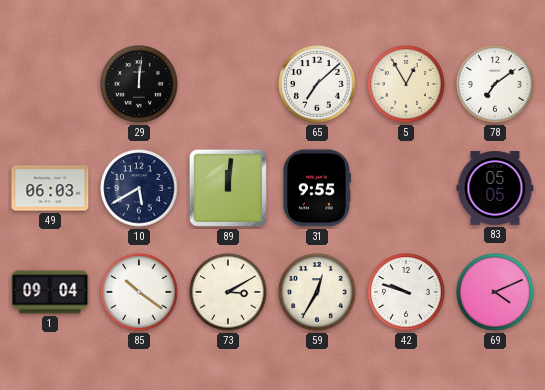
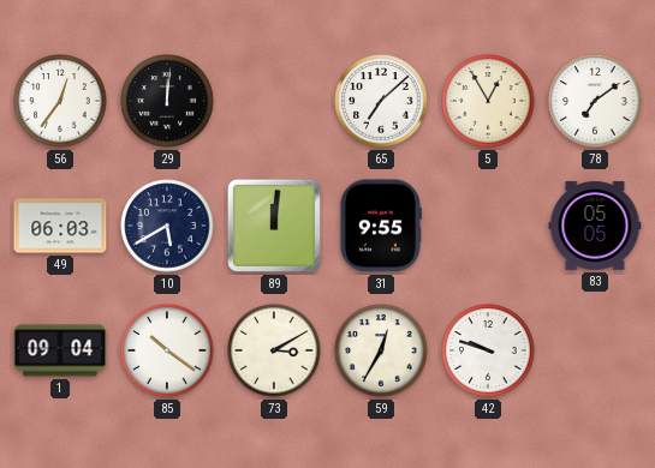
56: none -> 12:36
69: 4:11 -> none
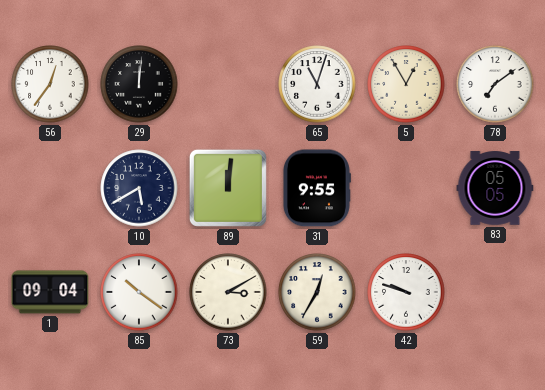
65: 7:08 -> 11:03
49: 06:03 -> none
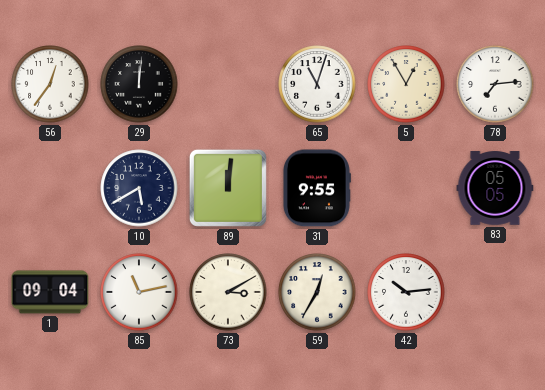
78: 7:09 -> 7:14
85: 10:21 -> 11:13
42: 9:48 -> 10:14
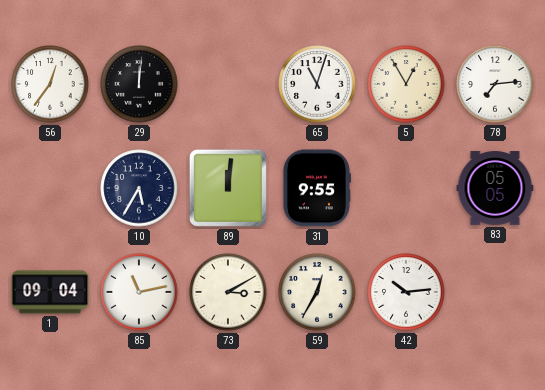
10: 5:40 -> 5:35
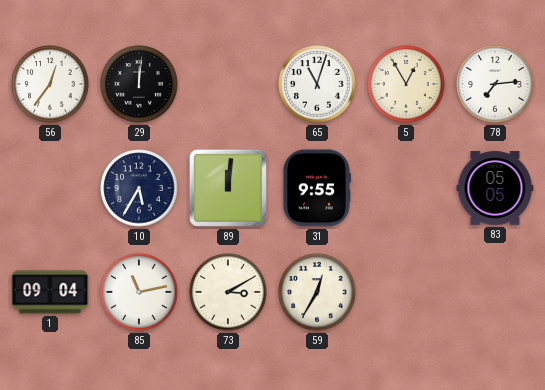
42: 10:14 -> none
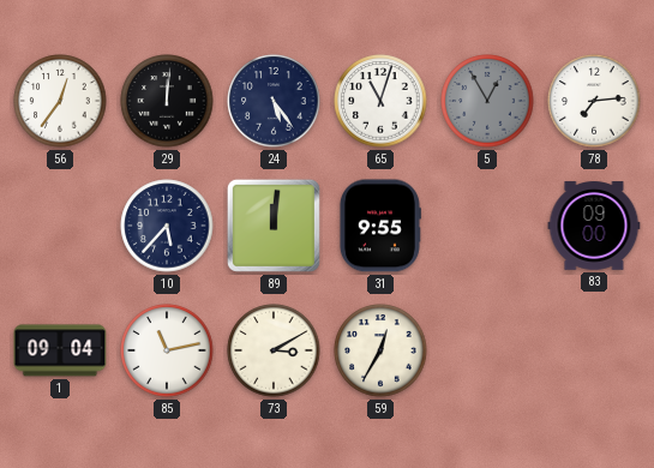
24: none -> 5:24
5 dial: cream -> grey
10: 5:35 -> 5:37
83: 05:05 -> 09:00
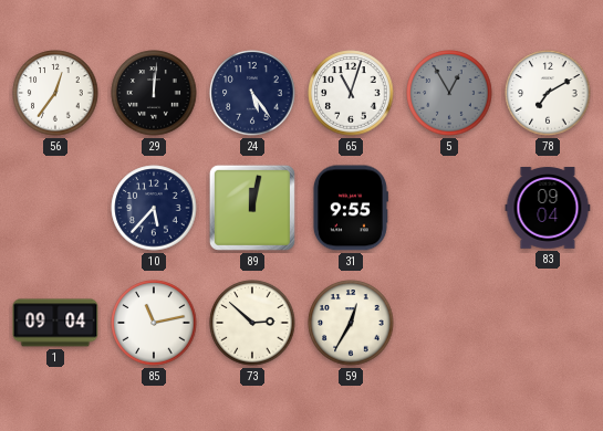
78: 7:14 -> 7:10
89: 12:01 -> 12:02
83: 09:00 -> 09:04
73: 3:10 -> 2:52
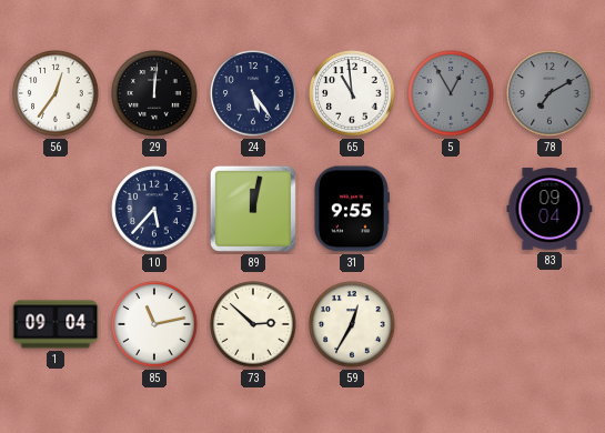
65: 11:03 -> 10:59
78 dial: white -> grey
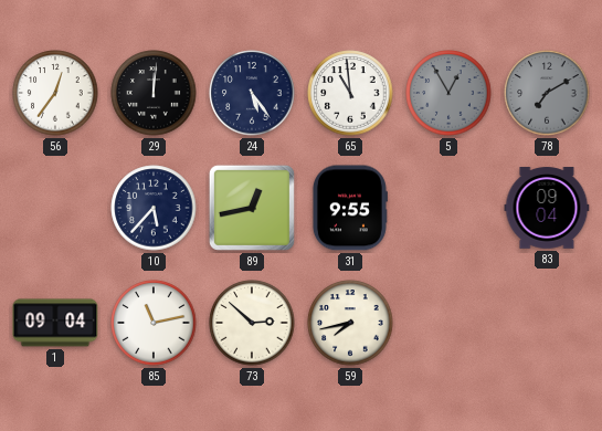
89: 12:02 -> 12:43
59: 12:35 -> 7:43
